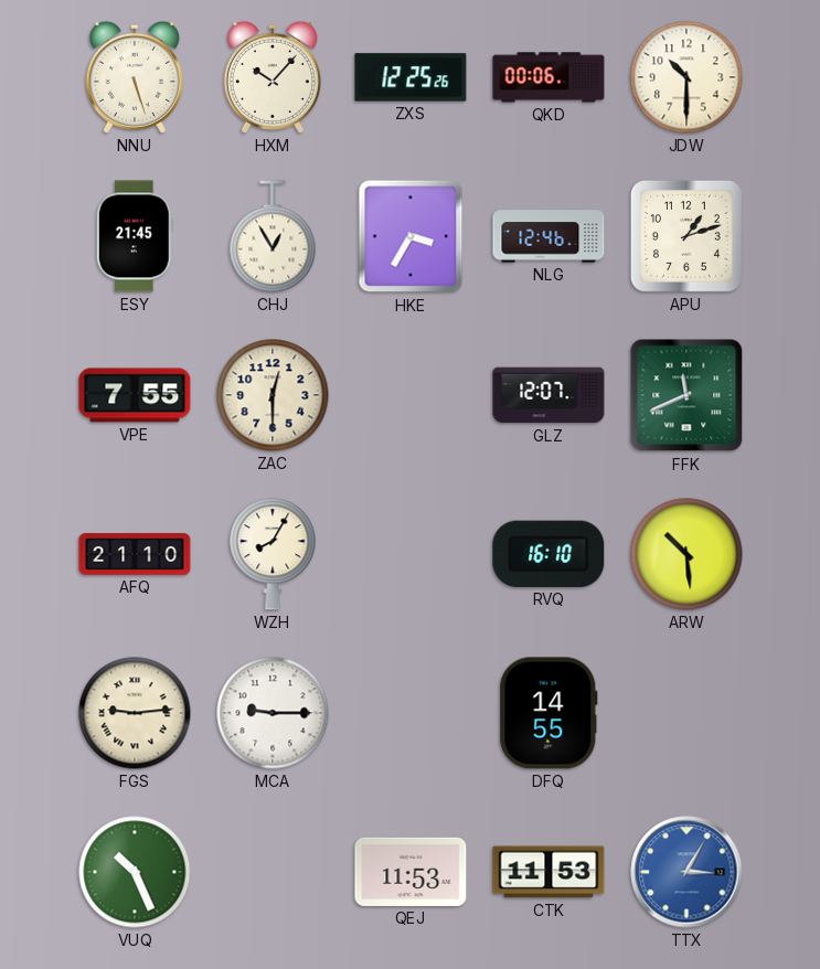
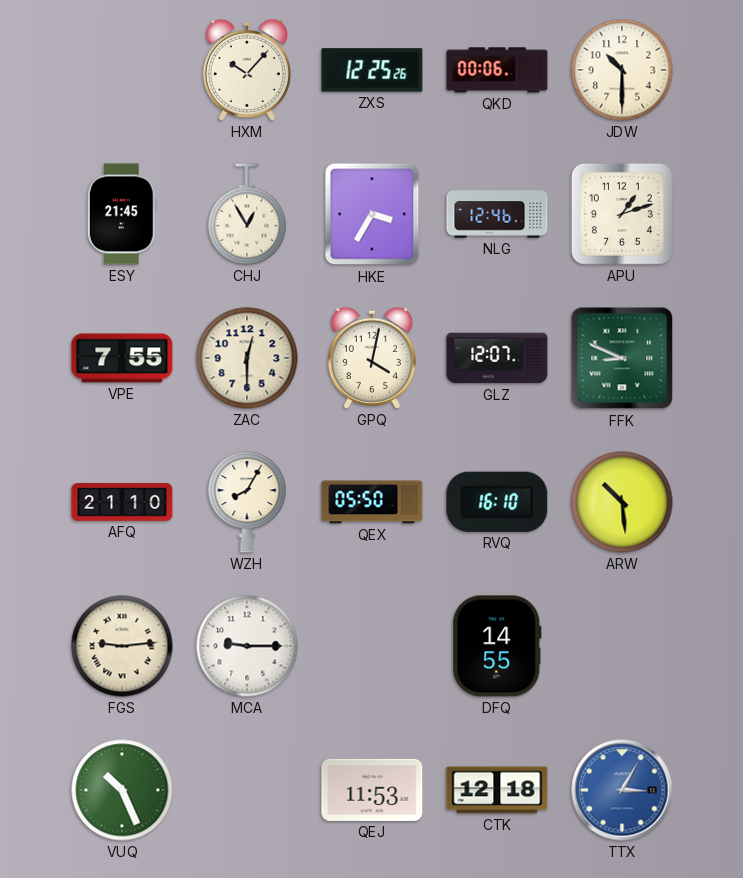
NNU: 5:27 -> none
GPQ: none -> 4:02
FFK: 11:41 -> 8:49
QEX: none -> 05:50
CTK: 11:53 -> 12:18
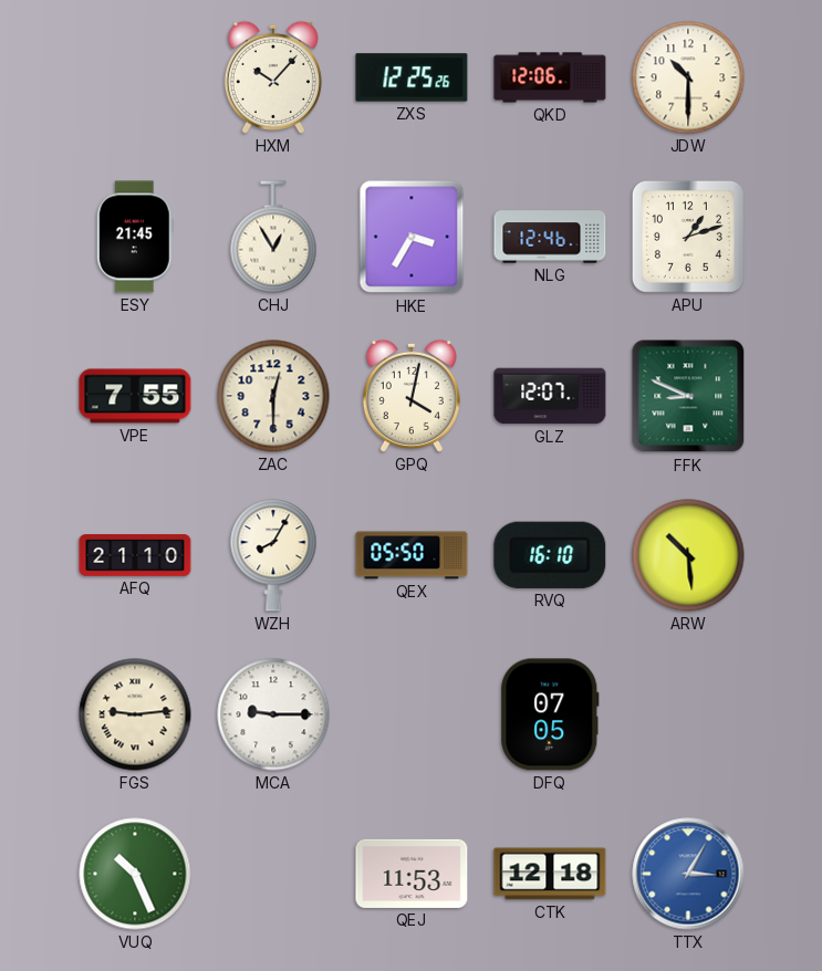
QKD: 00:06 -> 12:06
DFQ: 14:55 -> 07:05
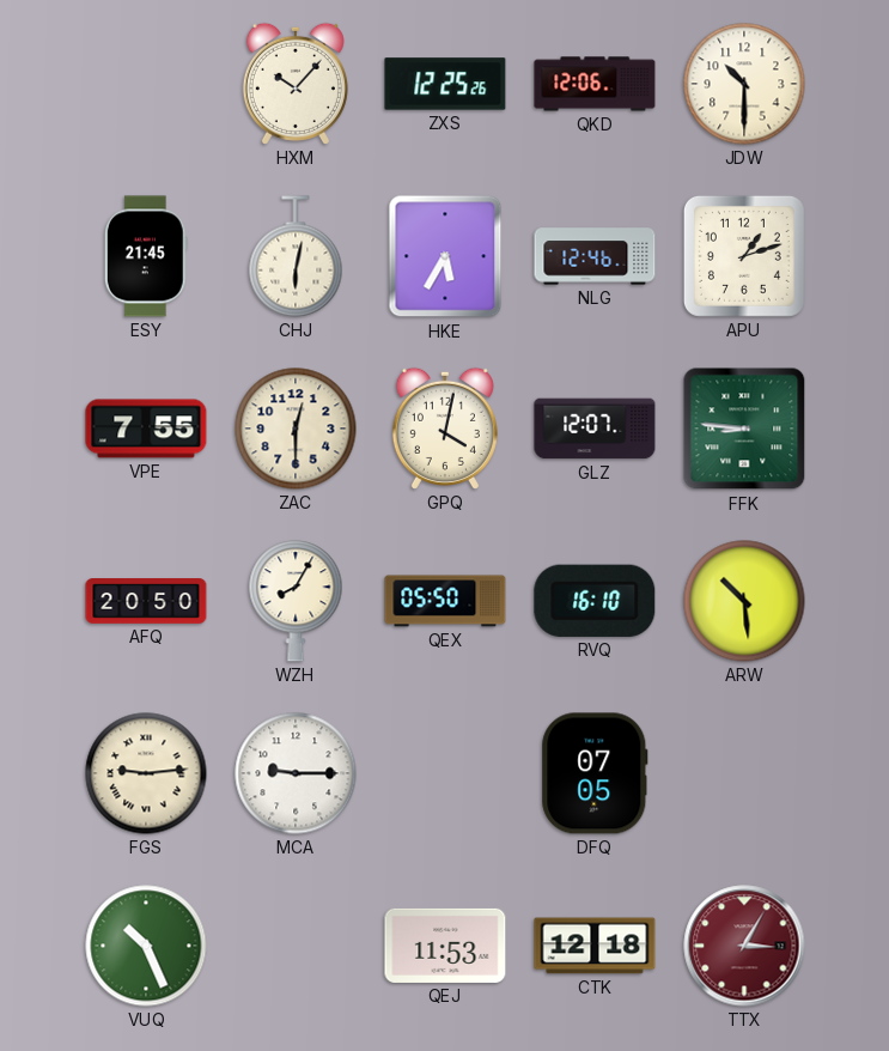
CHJ: 12:55 -> 6:02
HKE: 3:35 -> 5:35
FFK: 8:49 -> 8:46
AFQ: 21:10 -> 20:50
TTX dial: blue -> burgundy
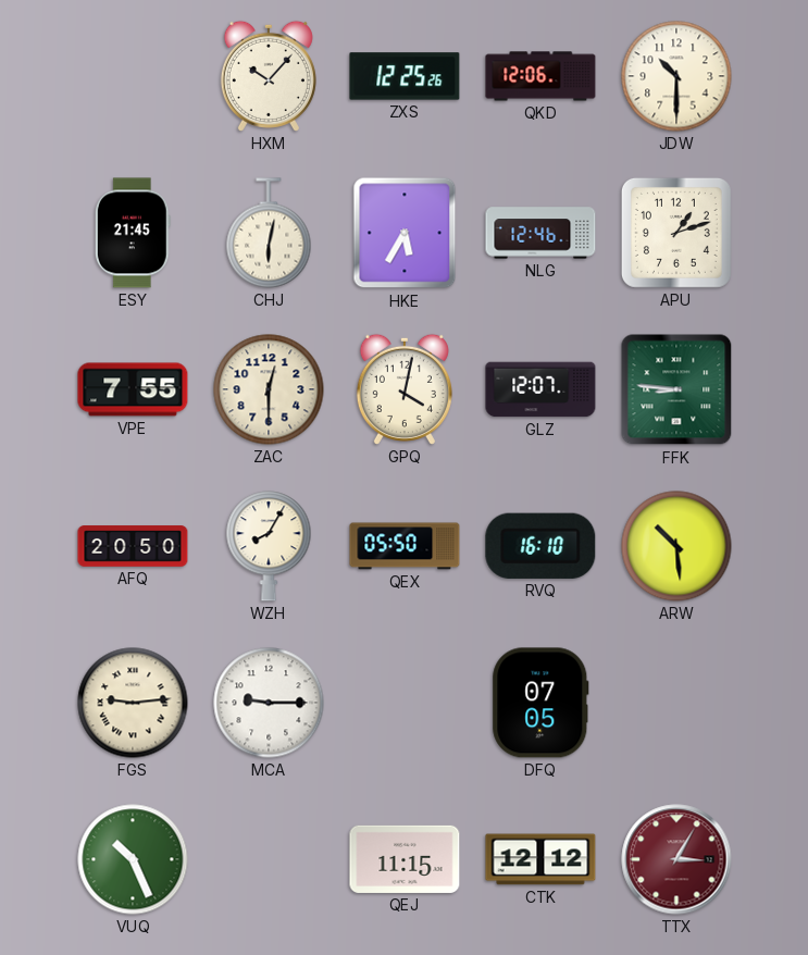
QEJ: 11:53 -> 11:15
CTK: 12:18 -> 12:12
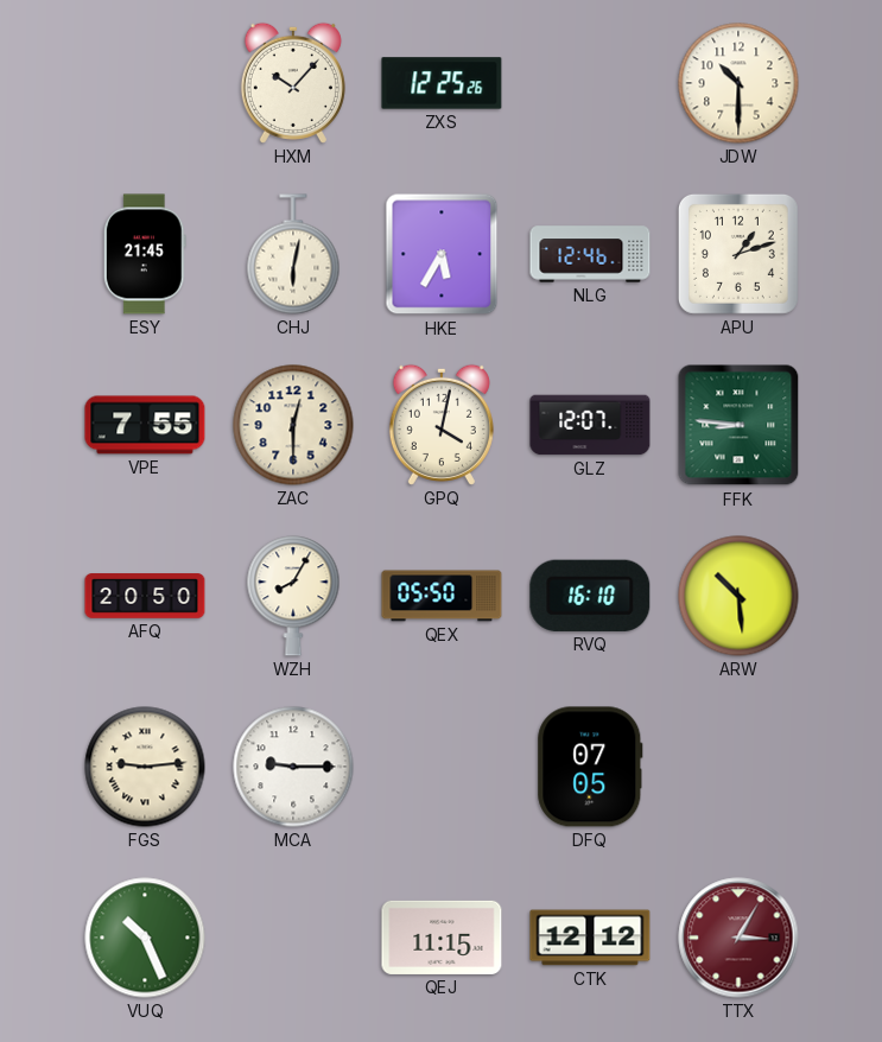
QKD: 12:06 -> none
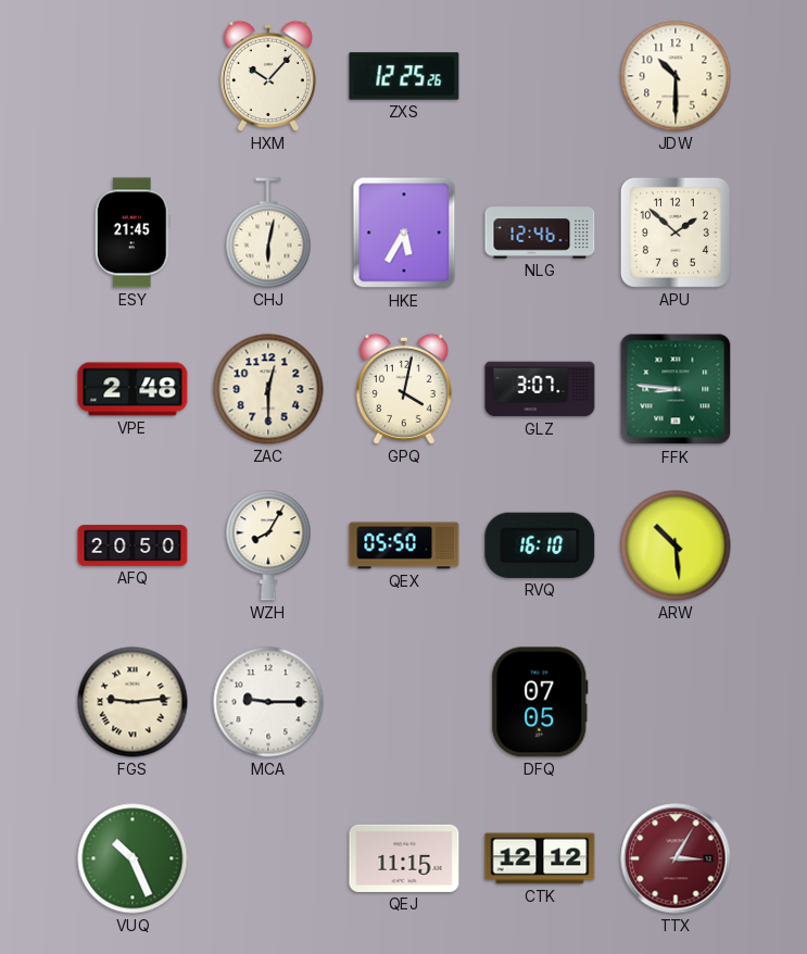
APU: 1:12 -> 1:52
VPE: 7:55 -> 2:48
GLZ: 12:07 -> 3:07
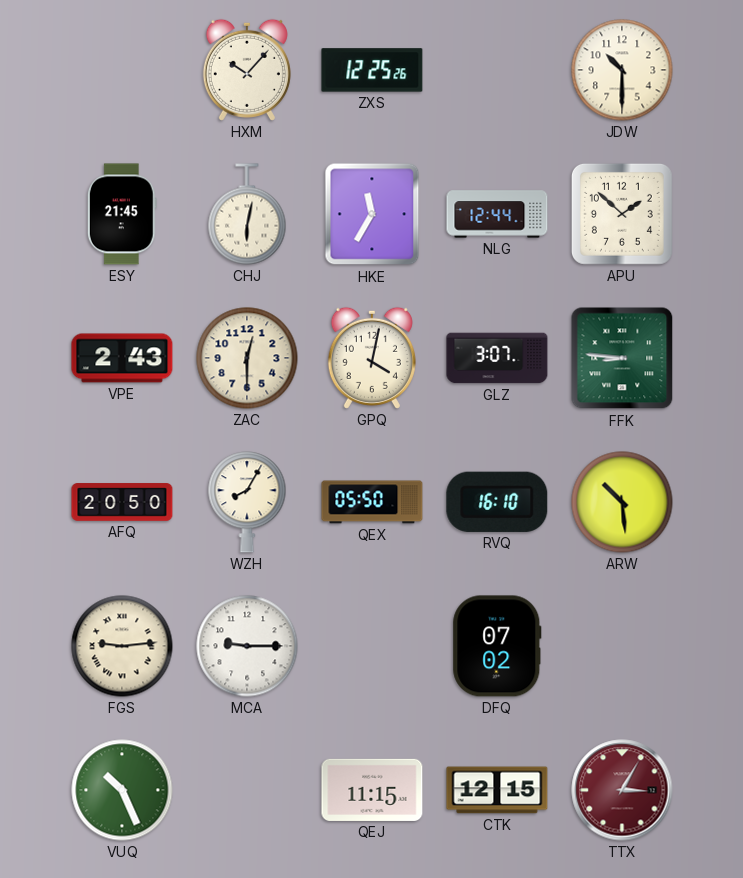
HKE: 5:35 -> 11:35
NLG: 12:46 -> 12:44
VPE: 2:48 -> 2:43
DFQ: 07:05 -> 07:02
CTK: 12:12 -> 12:15
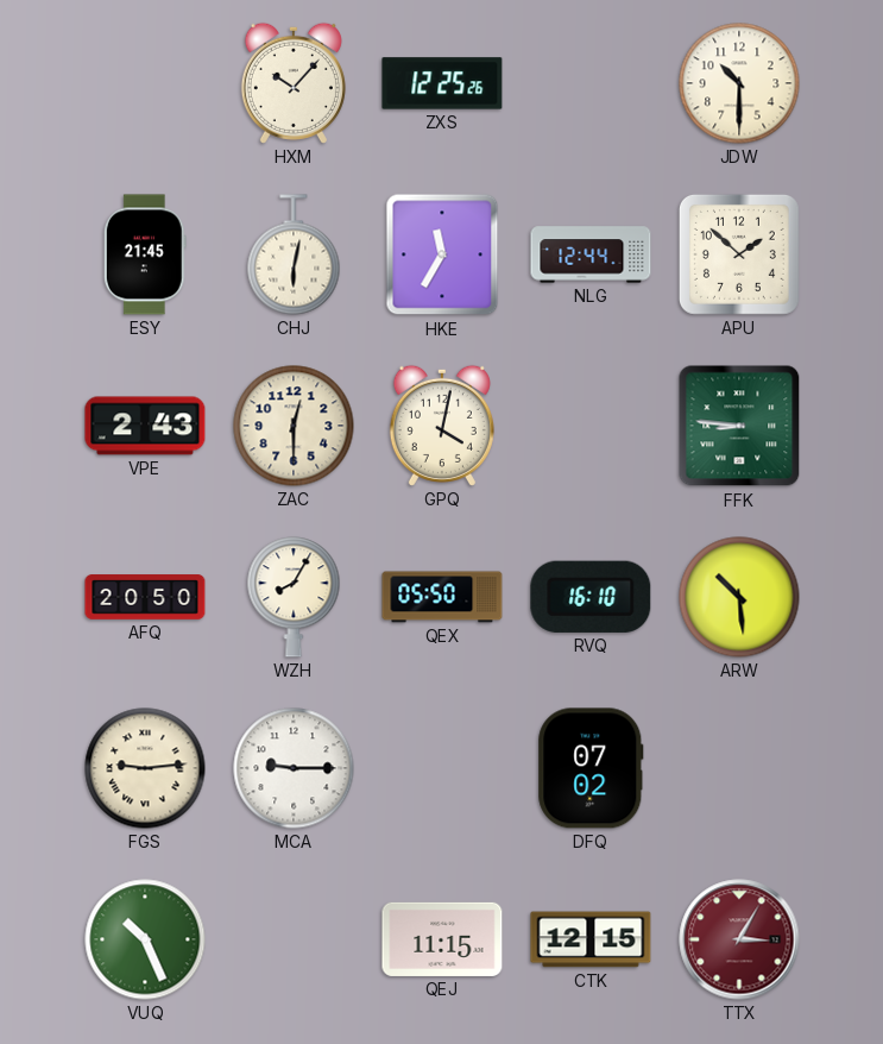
GLZ: 3:07 -> none
